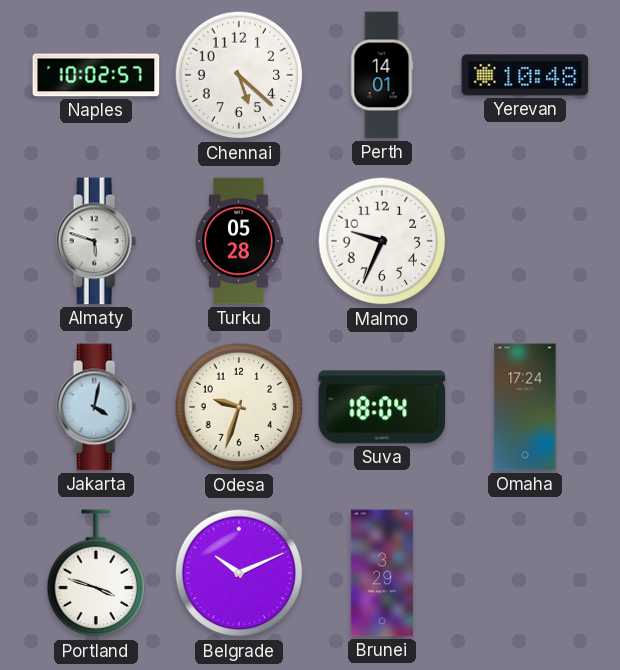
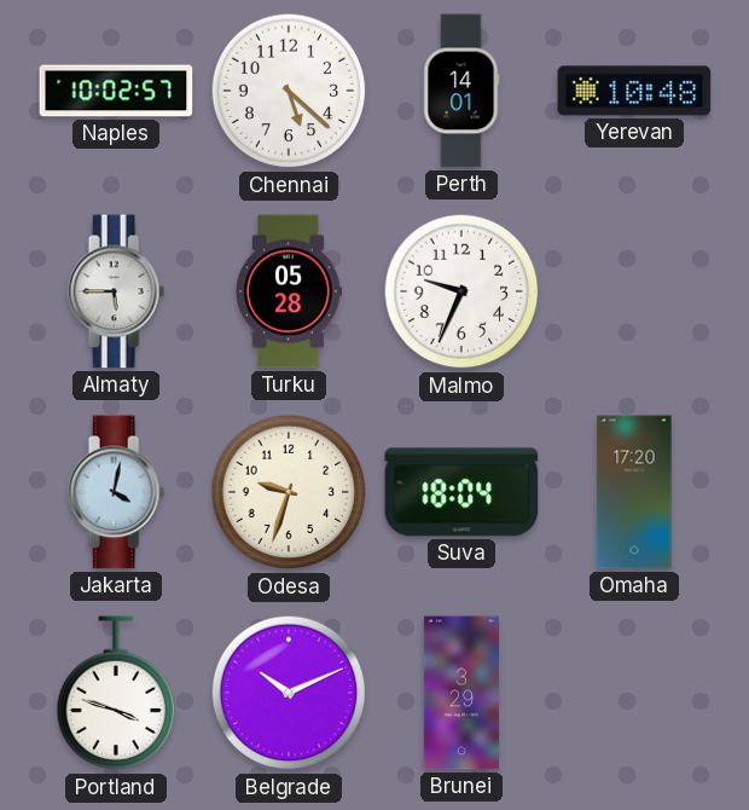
Almaty: 5:48 -> 5:45
Omaha: 17:24 -> 17:20
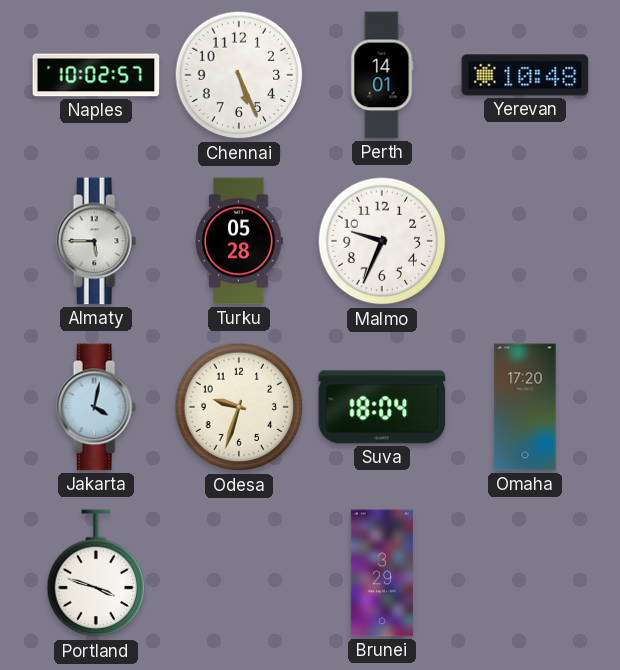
Chennai: 5:22 -> 5:26
Belgrade: 10:11 -> none
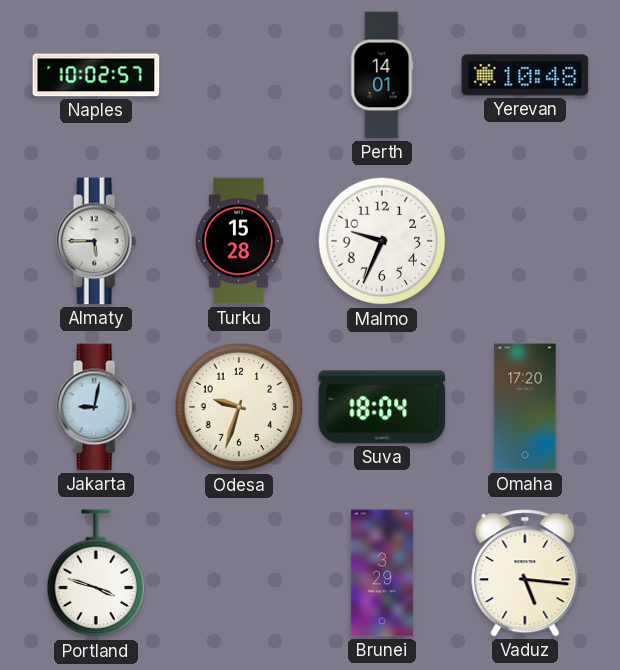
Chennai: 5:26 -> none
Turku: 05:28 -> 15:28
Jakarta: 4:02 -> 9:02
Vaduz: none -> 5:16
